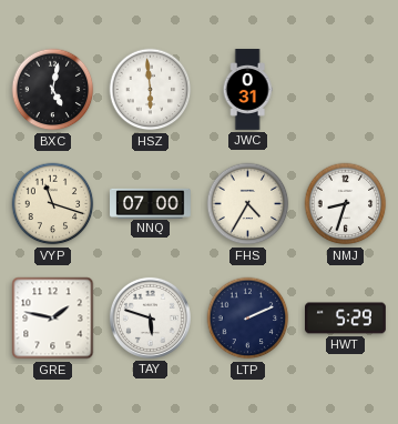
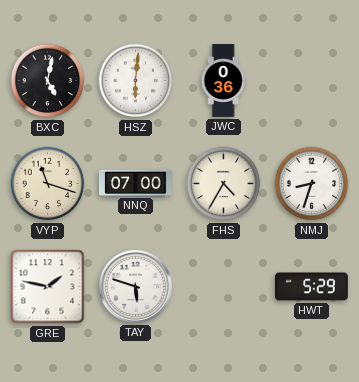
HSZ: 5:59 -> 6:01
JWC: 0:31 -> 0:36
LTP: 2:11 -> none
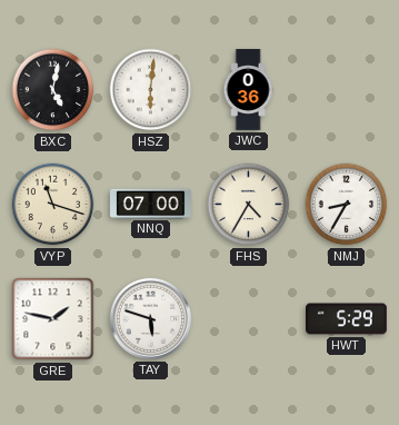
NMJ: 8:33 -> 8:35
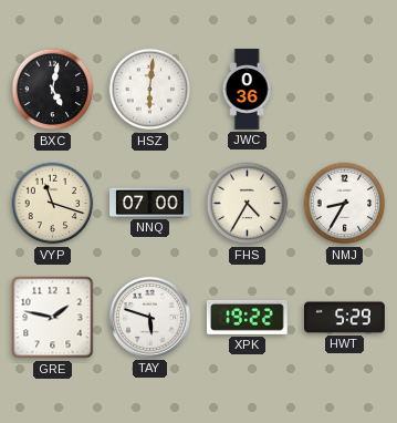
XPK: none -> 19:22
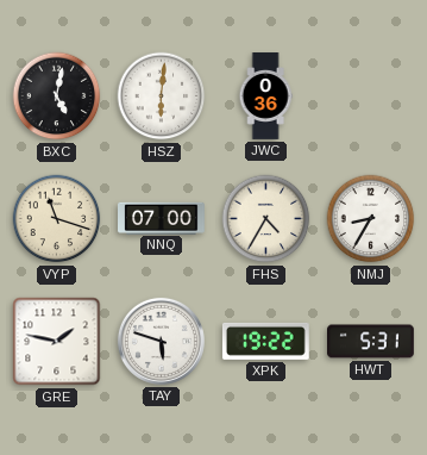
HWT: 5:29 -> 5:31
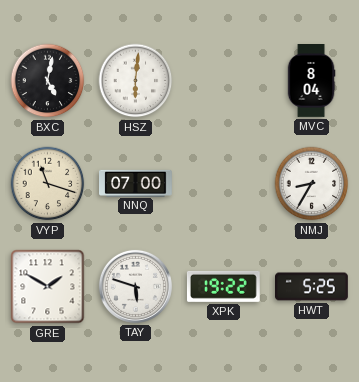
JWC: 0:36 -> none
MVC: none -> 8:04
FHS: 4:35 -> none
GRE: 1:47 -> 1:50
HWT: 5:31 -> 5:25
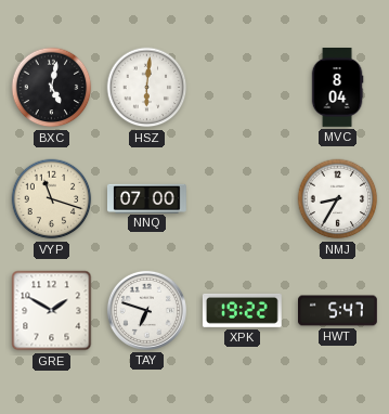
TAY: 5:48 -> 6:48
HWT: 5:25 -> 5:47
